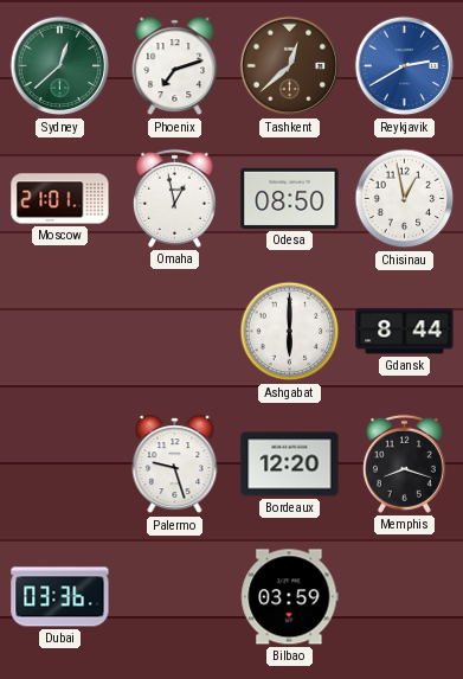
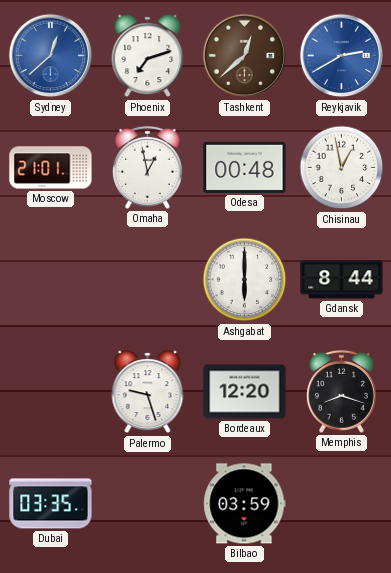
Sydney dial: green -> blue
Odesa: 08:50 -> 00:48
Dubai: 03:36 -> 03:35
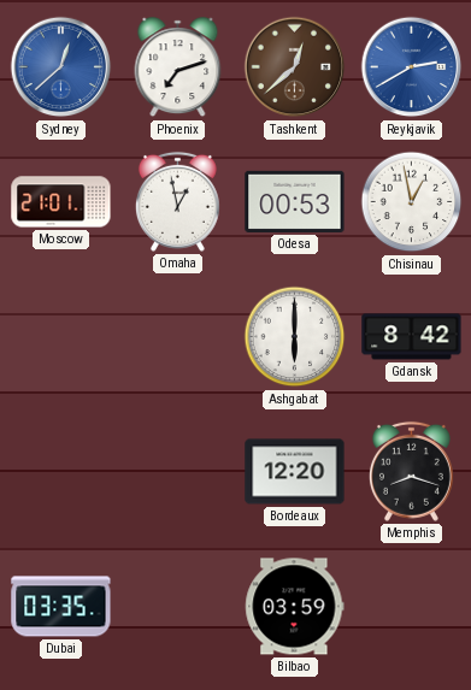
Odesa: 00:48 -> 00:53
Gdansk: 8:44 -> 8:42
Palermo: 9:27 -> none
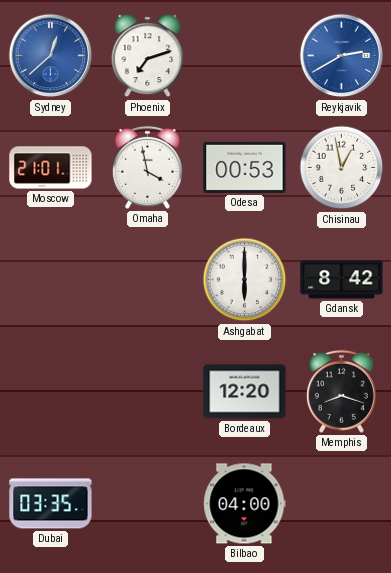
Tashkent: 12:38 -> none
Omaha: 12:58 -> 3:58
Bilbao: 03:59 -> 04:00
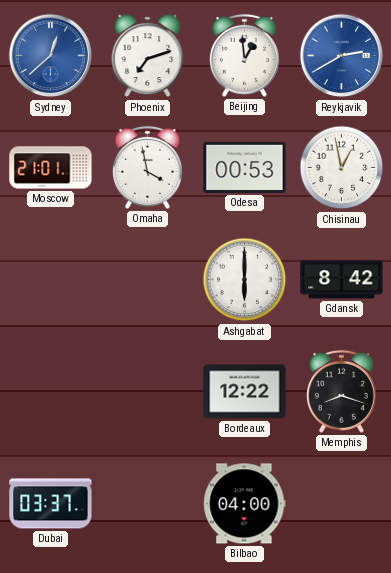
Beijing: none -> 12:59
Bordeaux: 12:20 -> 12:22
Dubai: 03:35 -> 03:37
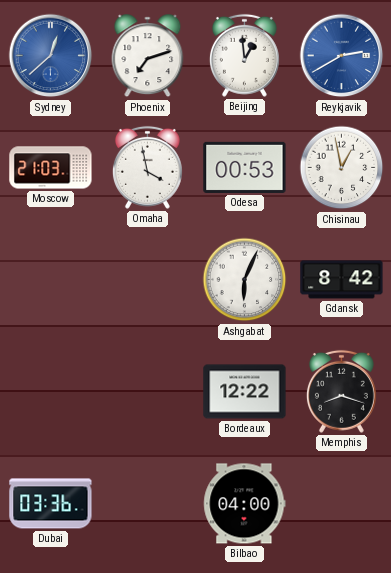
Moscow: 21:01 -> 21:03
Ashgabat: 6:00 -> 6:04
Dubai: 03:37 -> 03:36
